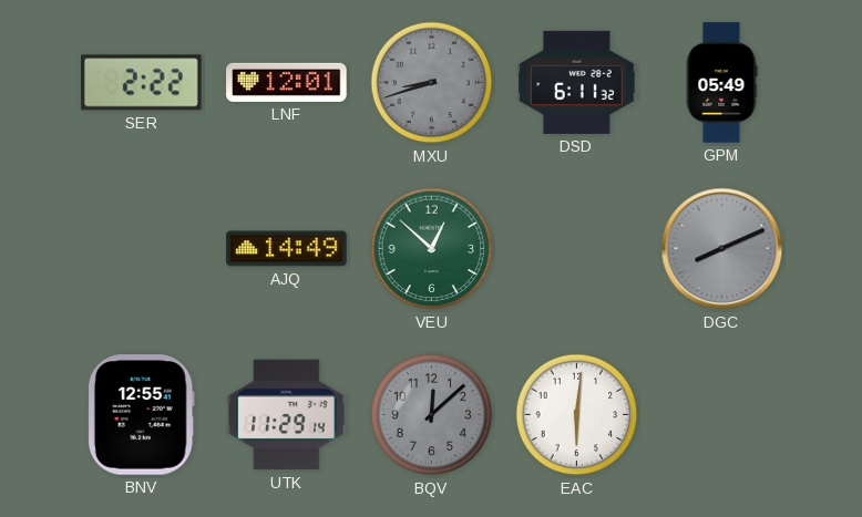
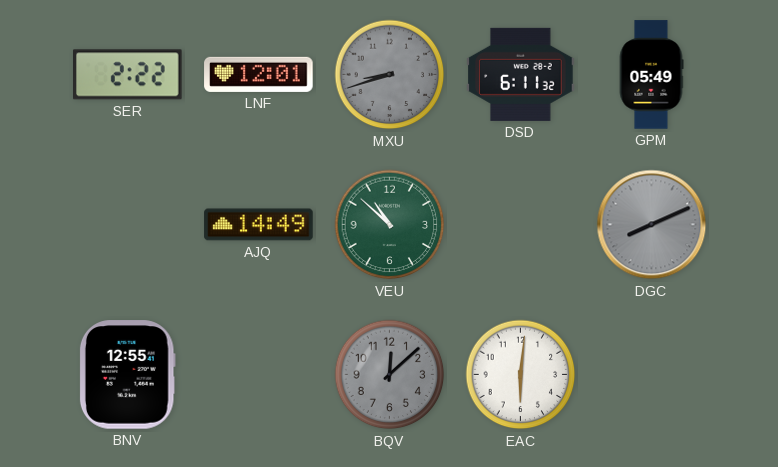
VEU: 12:52 -> 10:52
UTK: 11:29 -> none
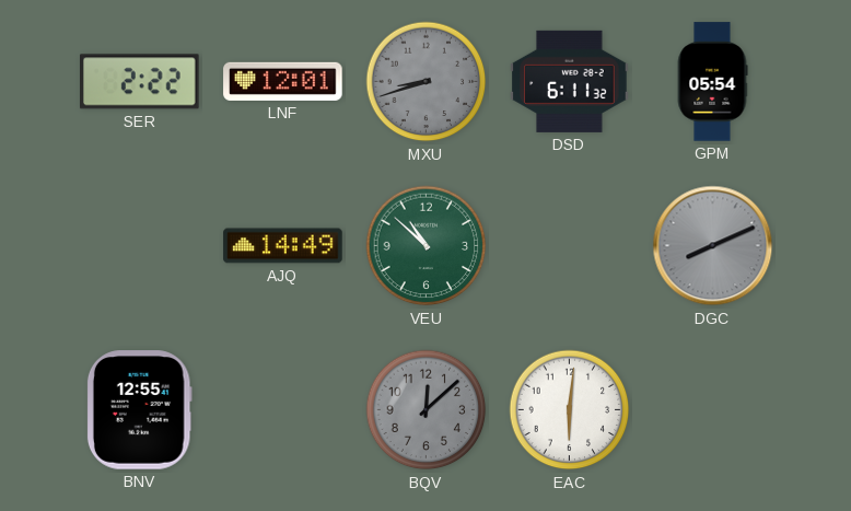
GPM: 05:49 -> 05:54
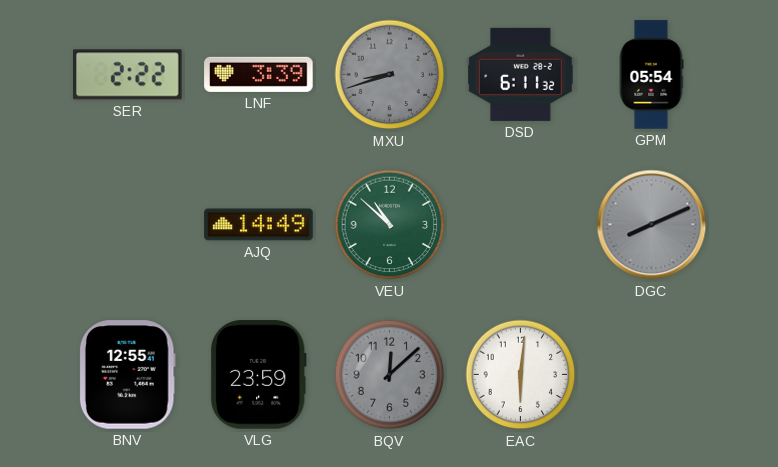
LNF: 12:01 -> 3:39
VLG: none -> 23:59
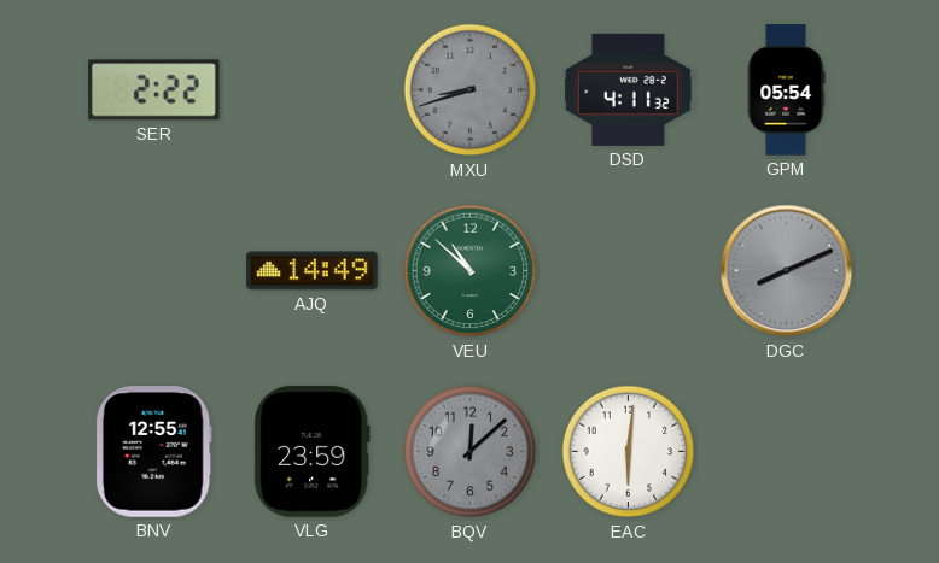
LNF: 3:39 -> none
DSD: 6:11 -> 4:11
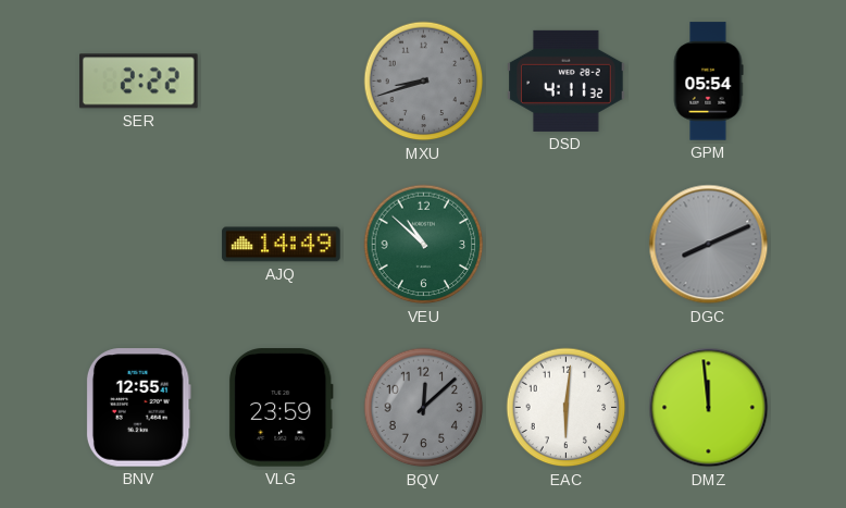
DMZ: none -> 11:59
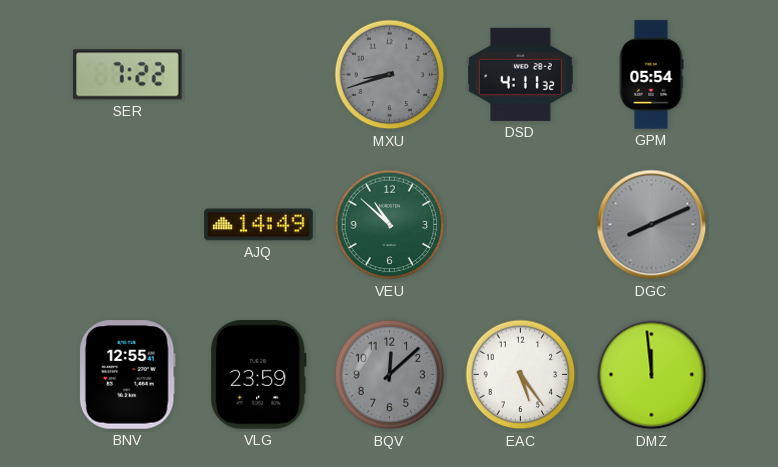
SER: 2:22 -> 7:22
EAC: 6:01 -> 5:24
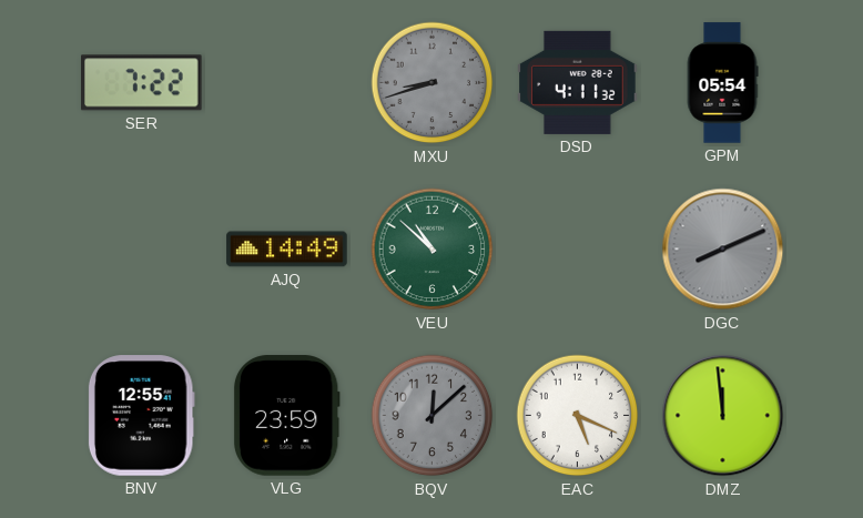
EAC: 5:24 -> 5:19
